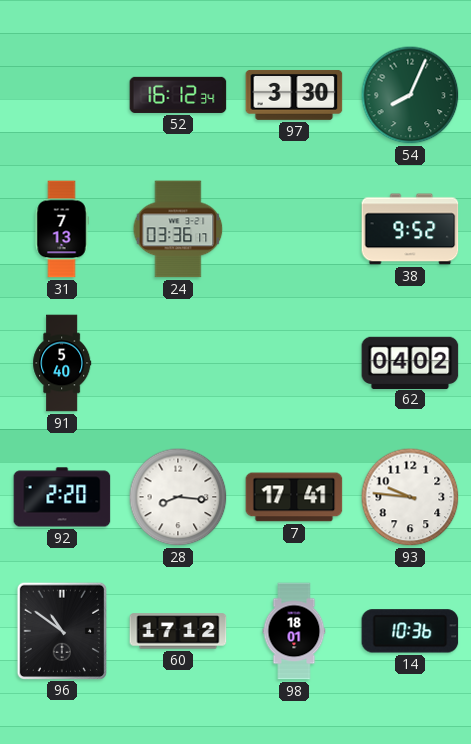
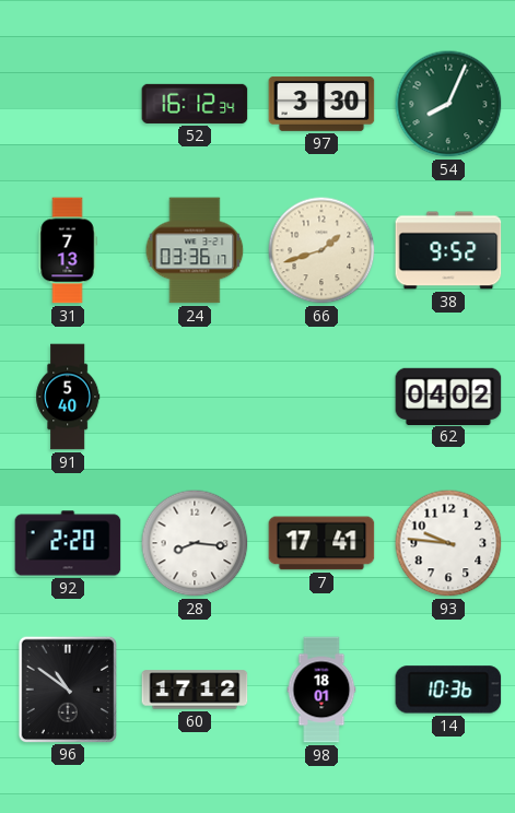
66: none -> 1:42
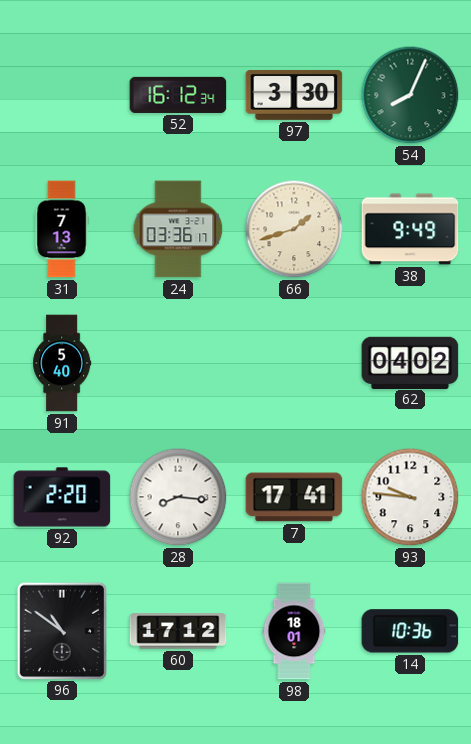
38: 9:52 -> 9:49
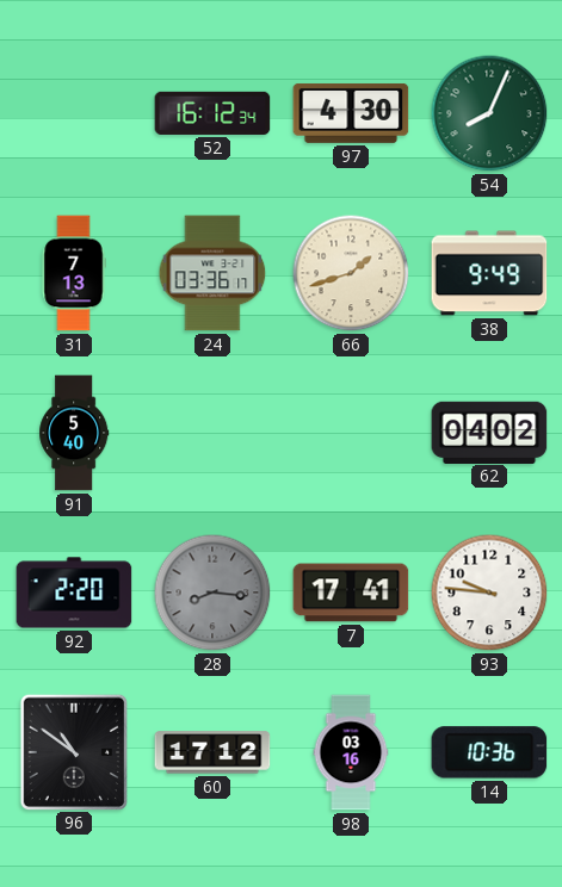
97: 3:30 -> 4:30
28 dial: white -> grey
98: 18:01 -> 03:16
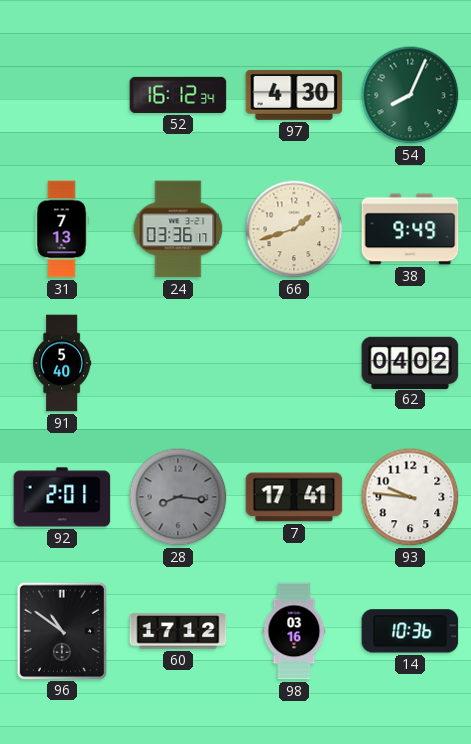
92: 2:20 -> 2:01
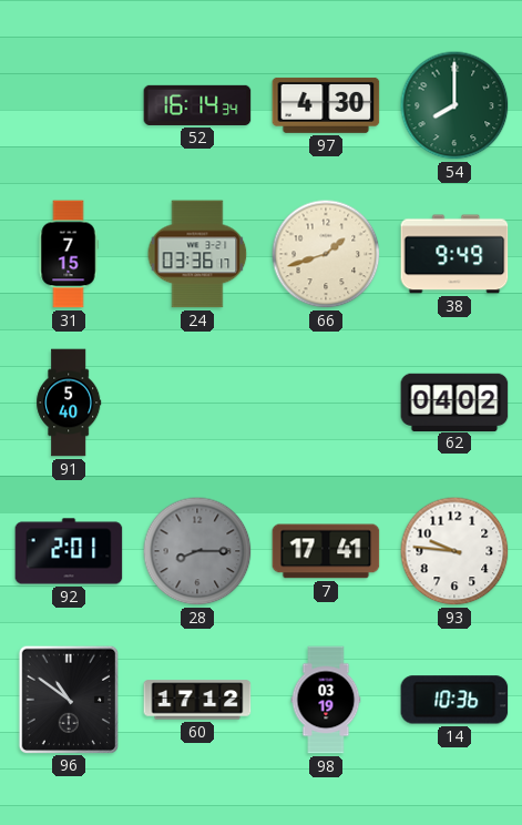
52: 16:12 -> 16:14
54: 8:04 -> 8:00
31: 7:13 -> 7:15
28: 8:16 -> 8:15
98: 03:16 -> 03:19
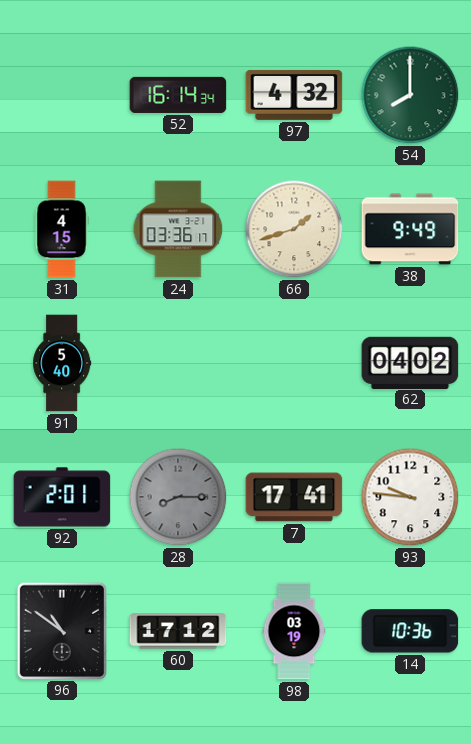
97: 4:30 -> 4:32
31: 7:15 -> 4:15
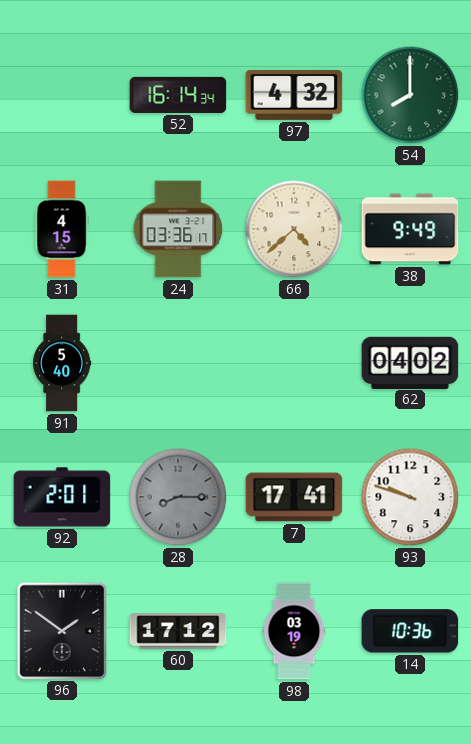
66: 1:42 -> 4:38
93: 9:46 -> 9:48
96: 10:51 -> 1:51
